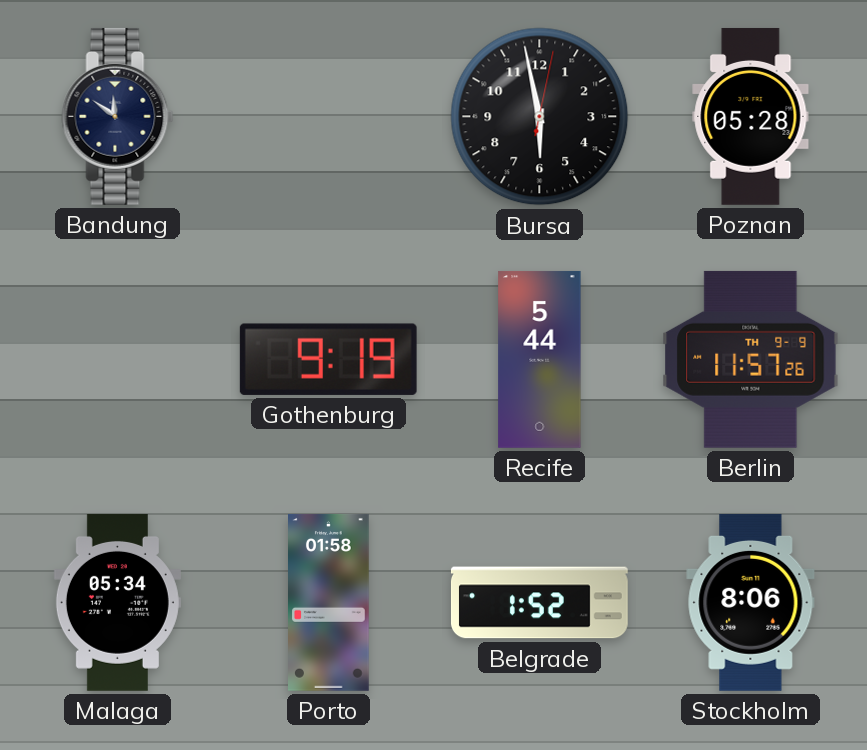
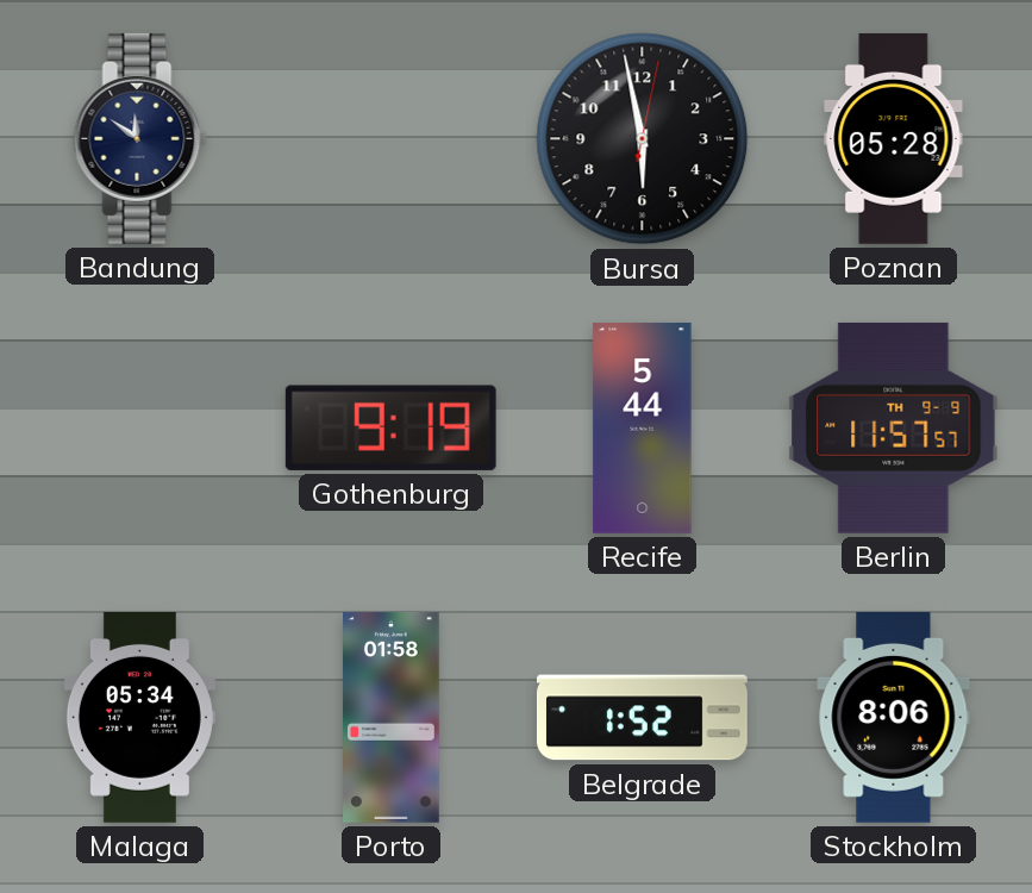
Berlin: 11:57:26 -> 11:57:57
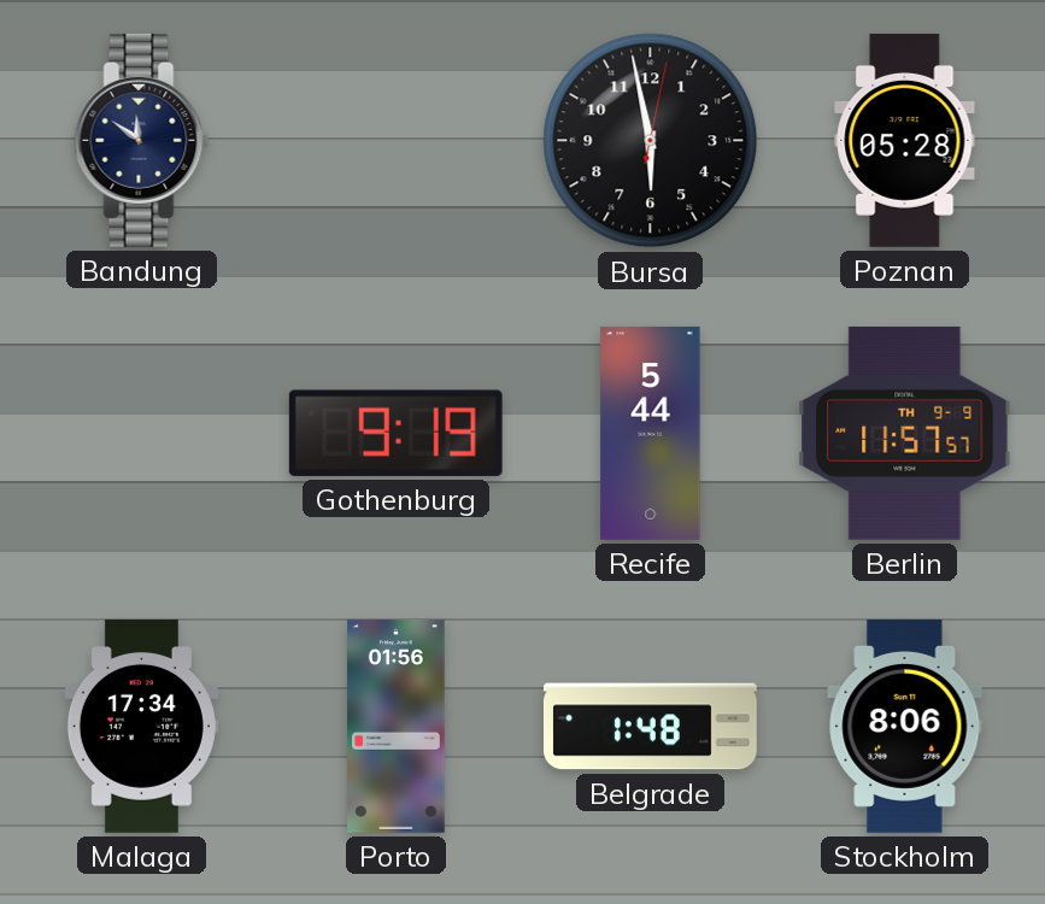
Malaga: 05:34 -> 17:34
Porto: 01:58 -> 01:56
Belgrade: 1:52 -> 1:48
